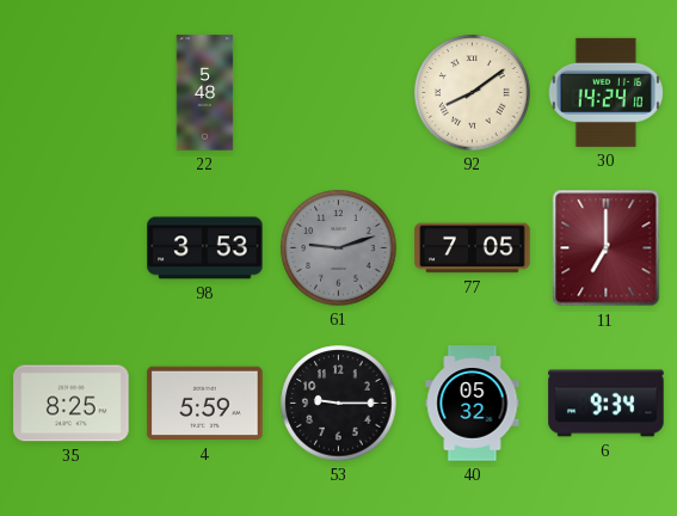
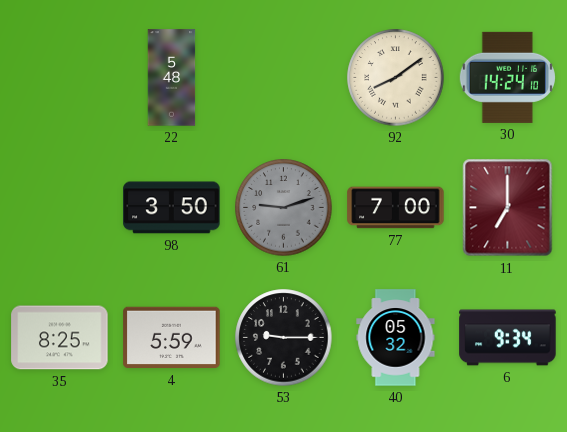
98: 3:53 -> 3:50
77: 7:05 -> 7:00
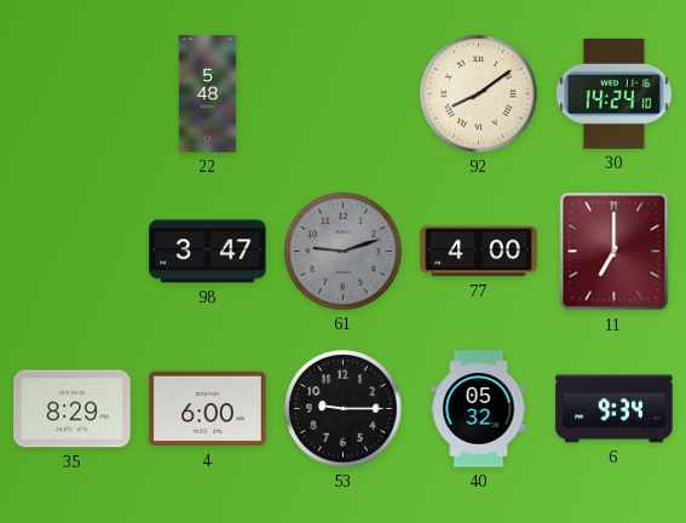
98: 3:50 -> 3:47
77: 7:00 -> 4:00
35: 8:25 -> 8:29
4: 5:59 -> 6:00
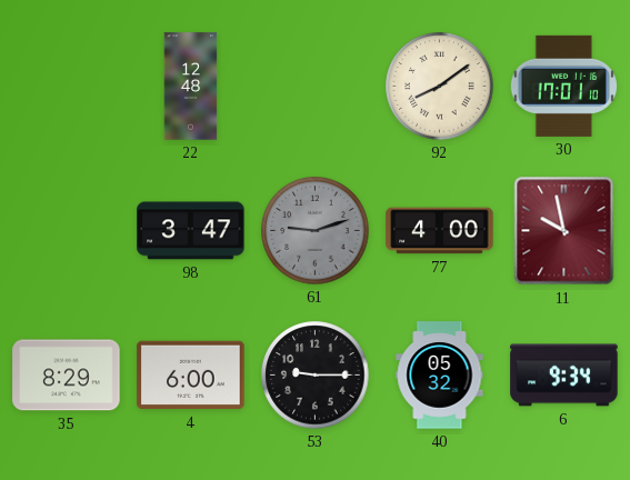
22: 5:48 -> 12:48
30: 14:24 -> 17:01
11: 7:00 -> 9:58
